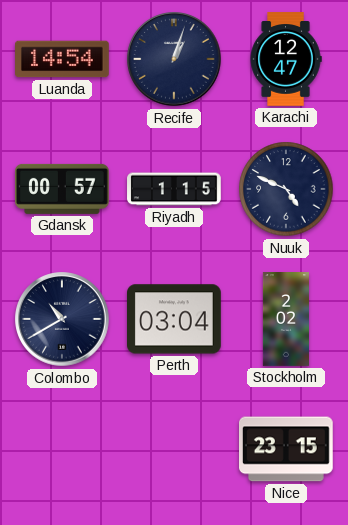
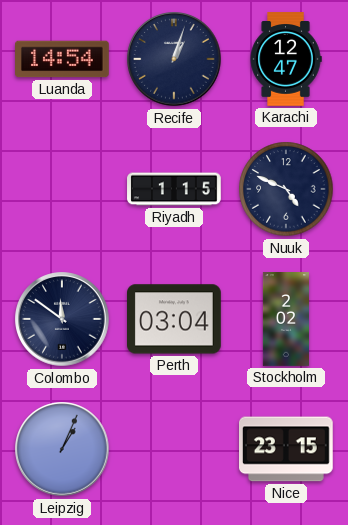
Gdansk: 00:57 -> none
Colombo: 10:40 -> 11:51
Leipzig: none -> 1:04
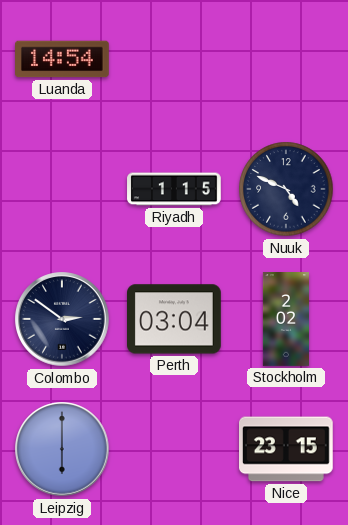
Recife: 1:03 -> none
Karachi: 12:47 -> none
Colombo: 11:51 -> 2:51
Leipzig: 1:04 -> 6:00
